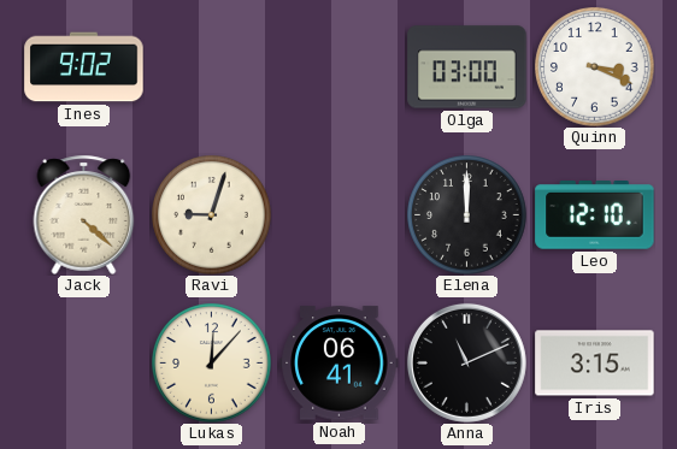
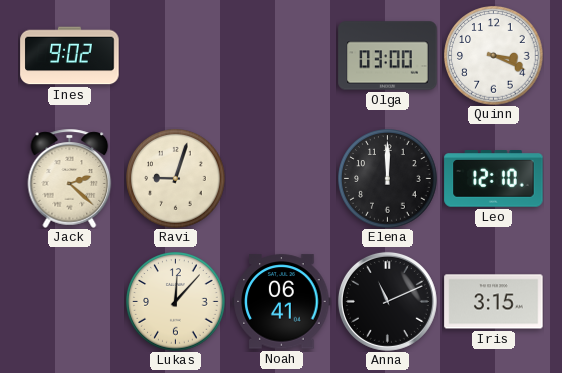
Jack: 4:22 -> 2:22
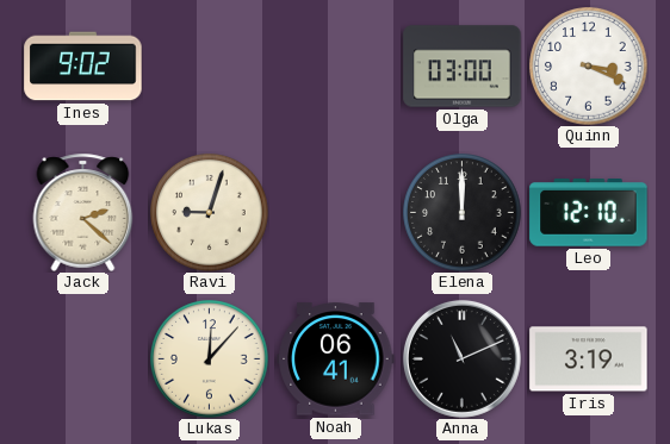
Iris: 3:15 -> 3:19
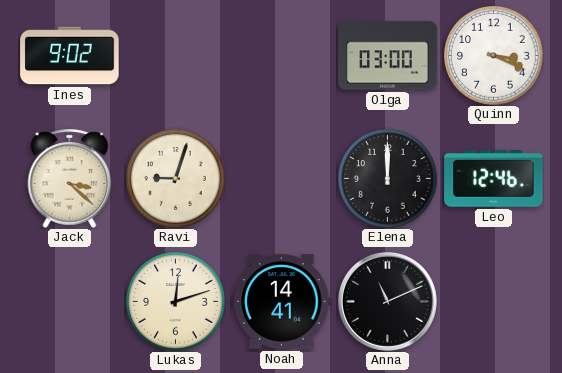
Jack: 2:22 -> 3:22
Leo: 12:10 -> 12:46
Lukas: 12:07 -> 12:12
Noah: 06:41 -> 14:41
Iris: 3:19 -> none
